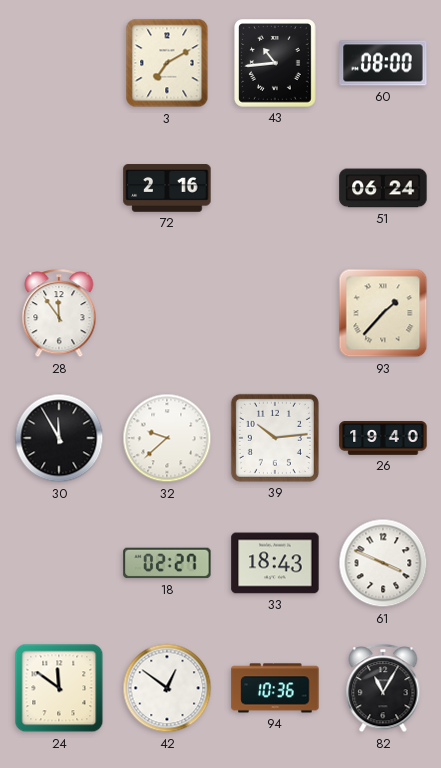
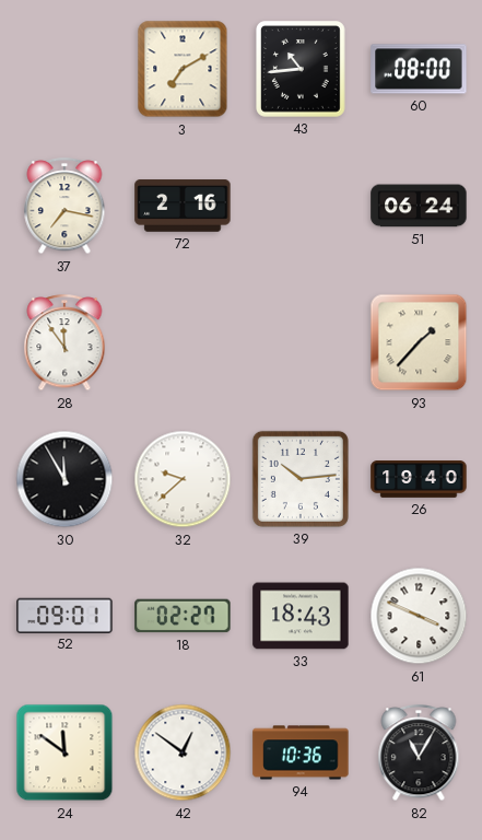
37: none -> 7:17
52: none -> 09:01
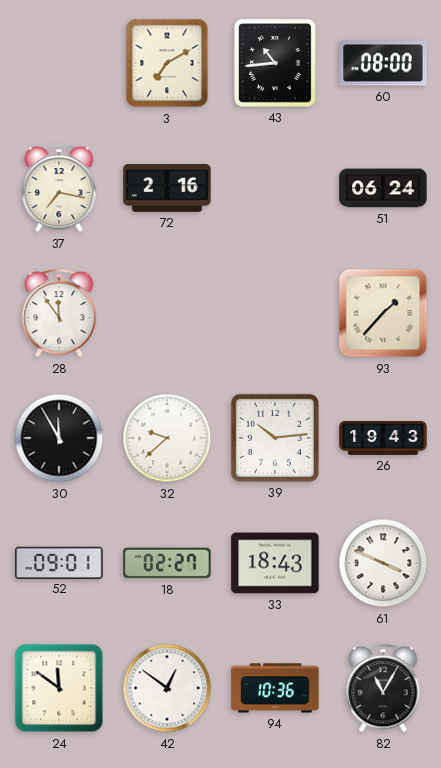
26: 19:40 -> 19:43
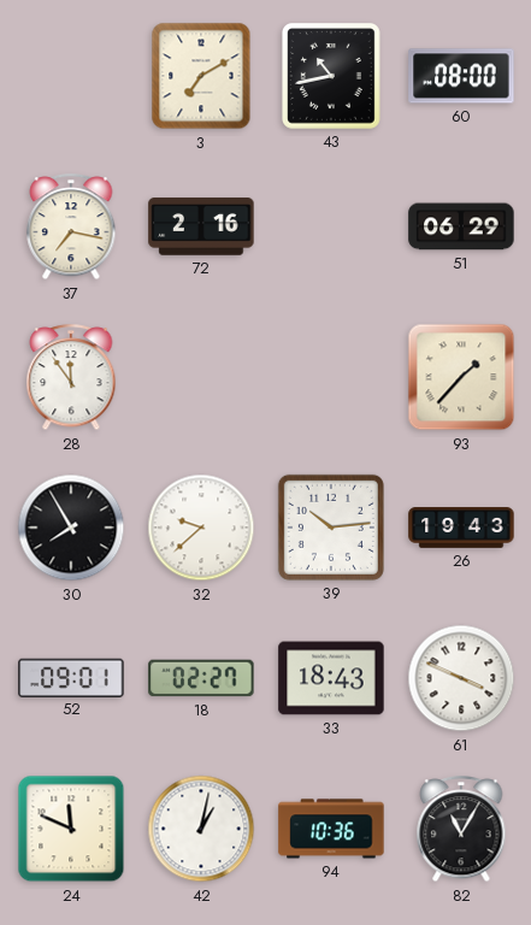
43: 10:44 -> 10:43
51: 06:24 -> 06:29
30: 11:55 -> 7:55
24: 11:51 -> 11:49
42: 12:51 -> 1:02
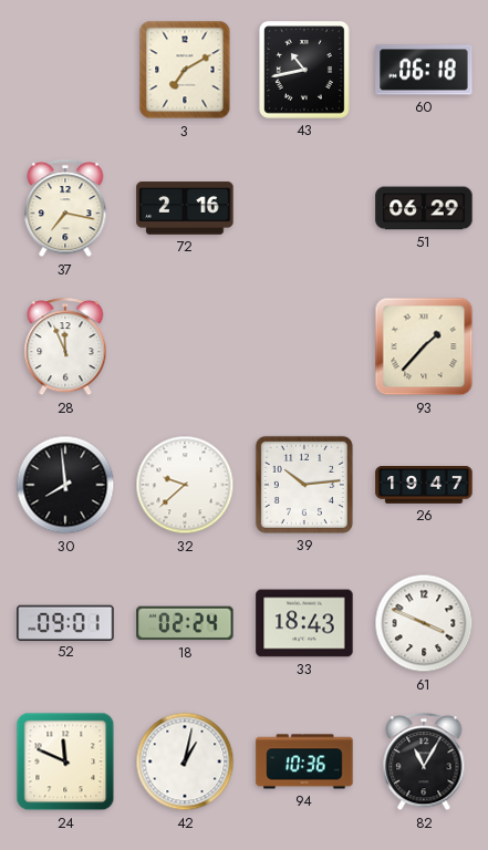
60: 08:00 -> 06:18
28: 11:54 -> 11:56
30: 7:55 -> 7:59
26: 19:43 -> 19:47
18: 02:27 -> 02:24
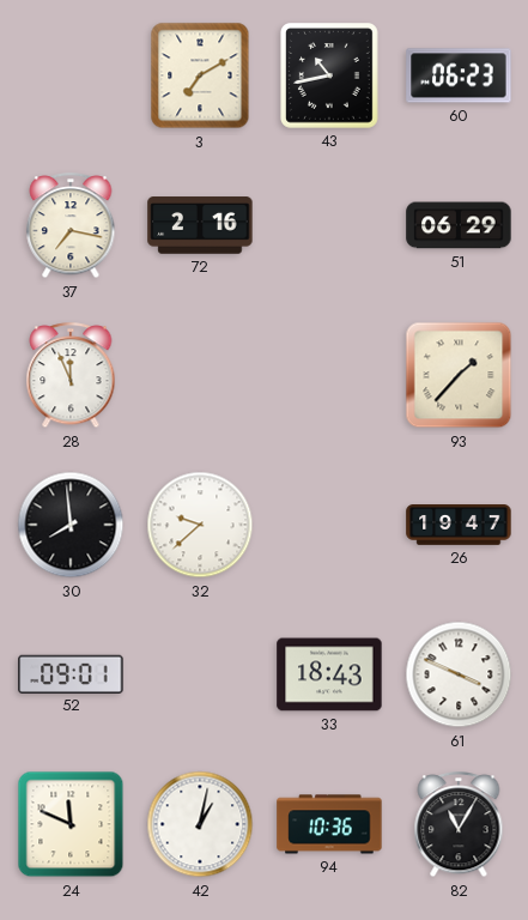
60: 06:18 -> 06:23
39: 10:14 -> none
18: 02:24 -> none
